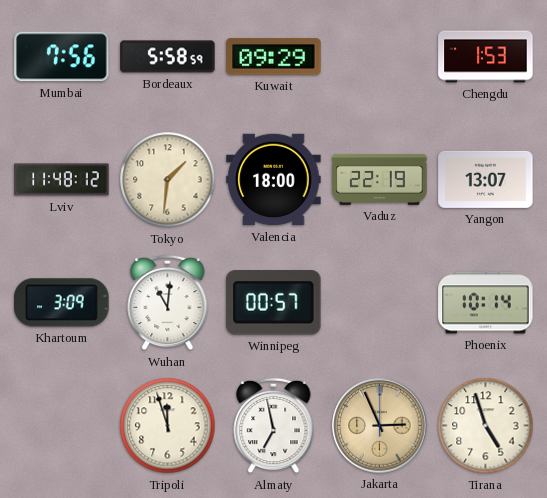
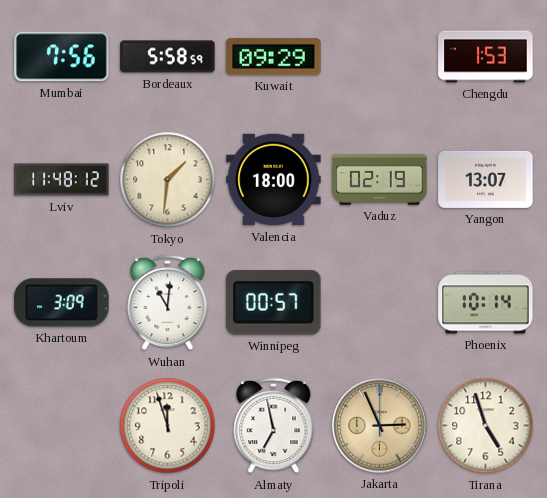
Vaduz: 22:19 -> 02:19
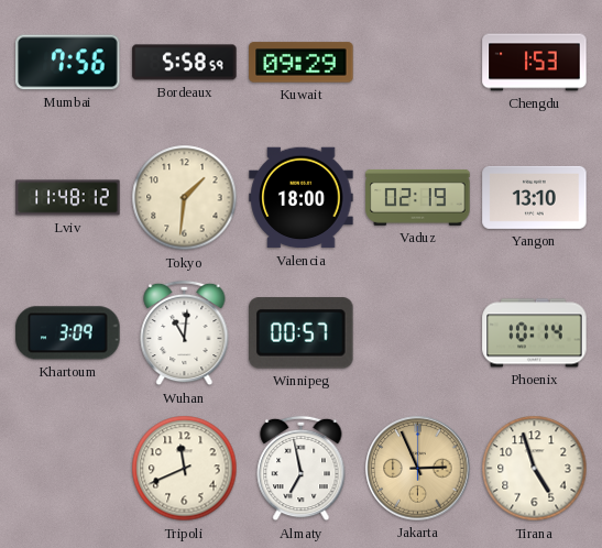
Yangon: 13:07 -> 13:10
Tripoli: 11:57 -> 11:41
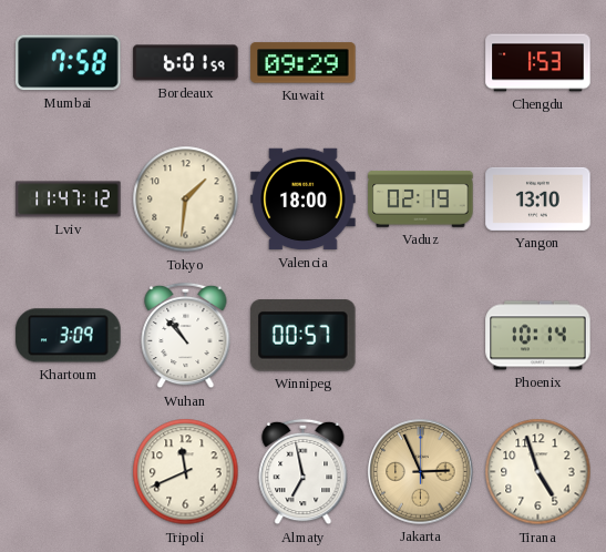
Mumbai: 7:56 -> 7:58
Bordeaux: 5:58 -> 6:01
Lviv: 11:48 -> 11:47
Wuhan: 11:01 -> 10:53
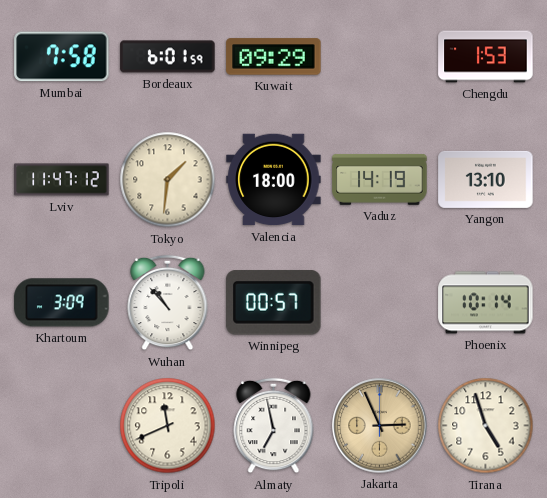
Vaduz: 02:19 -> 14:19
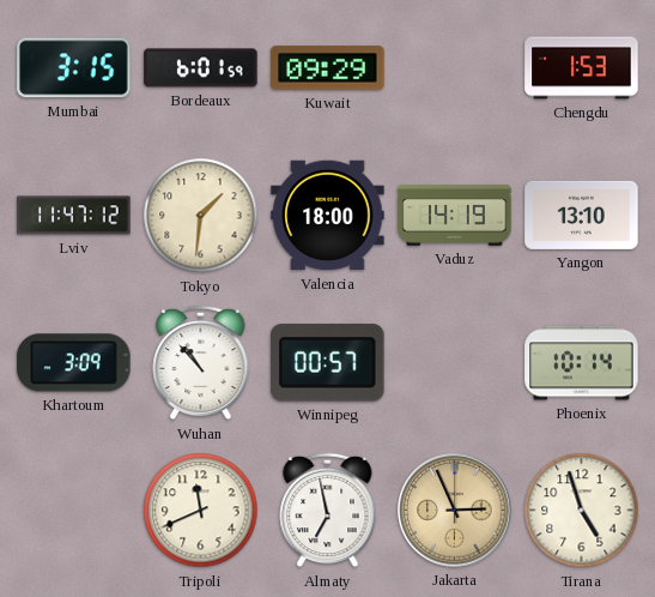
Mumbai: 7:58 -> 3:15
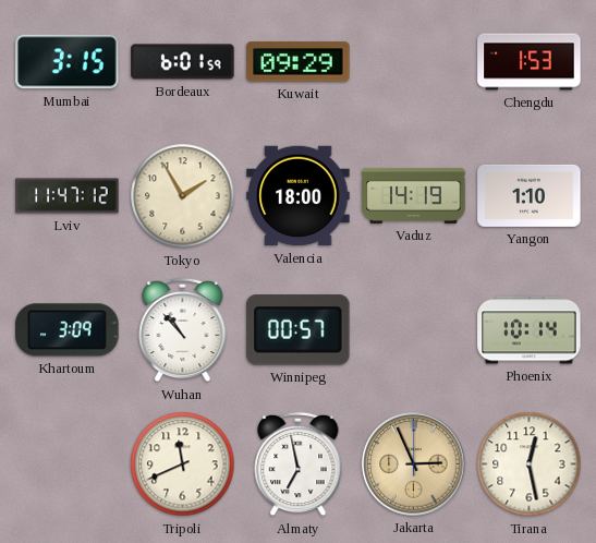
Tokyo: 1:31 -> 1:55
Yangon: 13:10 -> 1:10
Tirana: 4:57 -> 12:28
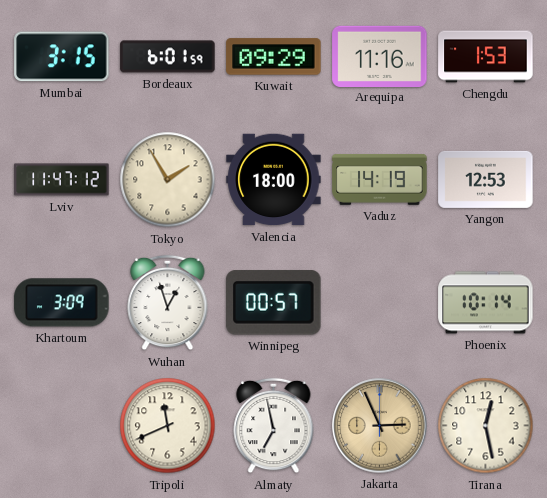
Arequipa: none -> 11:16
Yangon: 1:10 -> 12:53
Wuhan: 10:53 -> 12:57
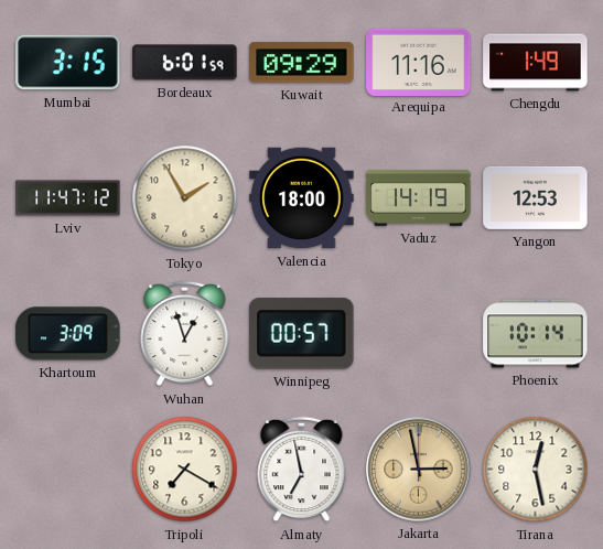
Chengdu: 1:53 -> 1:49
Tripoli: 11:41 -> 7:20
Jakarta: 2:56 -> 2:58
